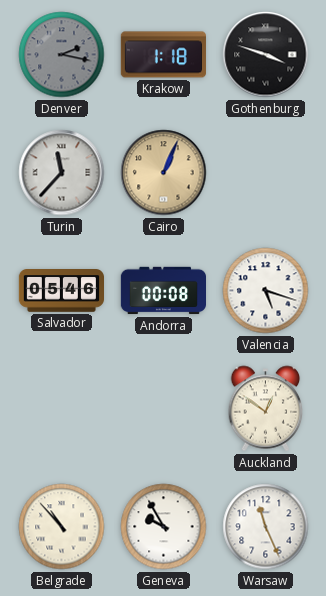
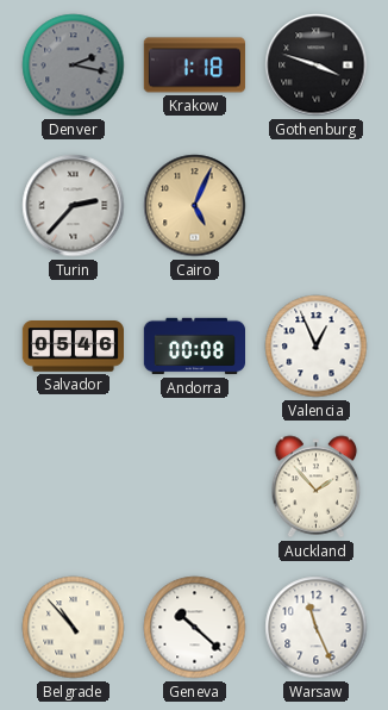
Turin: 11:37 -> 2:37
Cairo: 1:04 -> 5:04
Valencia: 5:18 -> 12:56
Auckland: 12:51 -> 1:53
Geneva: 9:55 -> 10:22
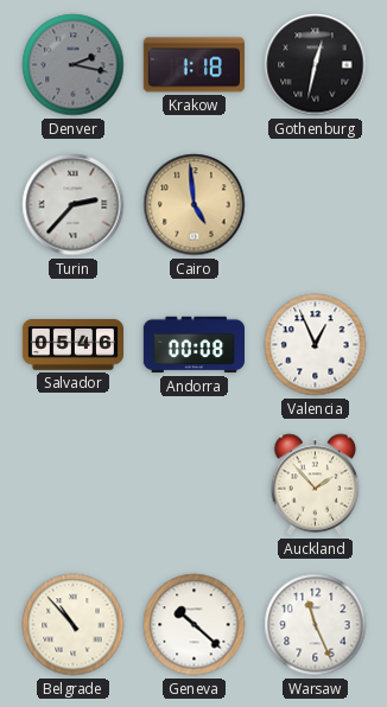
Gothenburg: 3:48 -> 12:32
Cairo: 5:04 -> 4:59
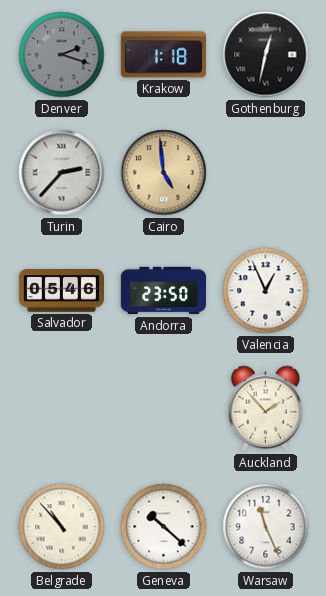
Denver: 2:17 -> 2:18
Andorra: 00:08 -> 23:50
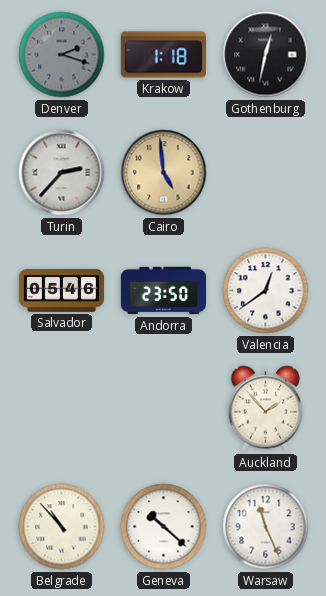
Valencia: 12:56 -> 12:39
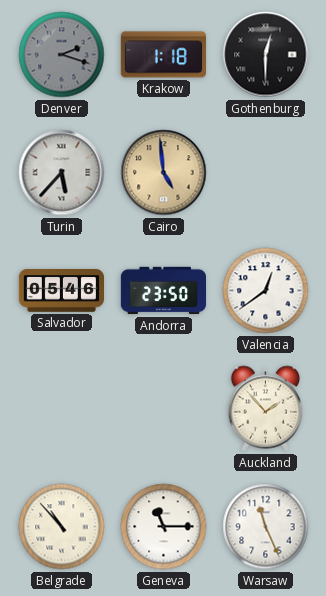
Gothenburg: 12:32 -> 12:30
Turin: 2:37 -> 5:37
Geneva: 10:22 -> 11:15
